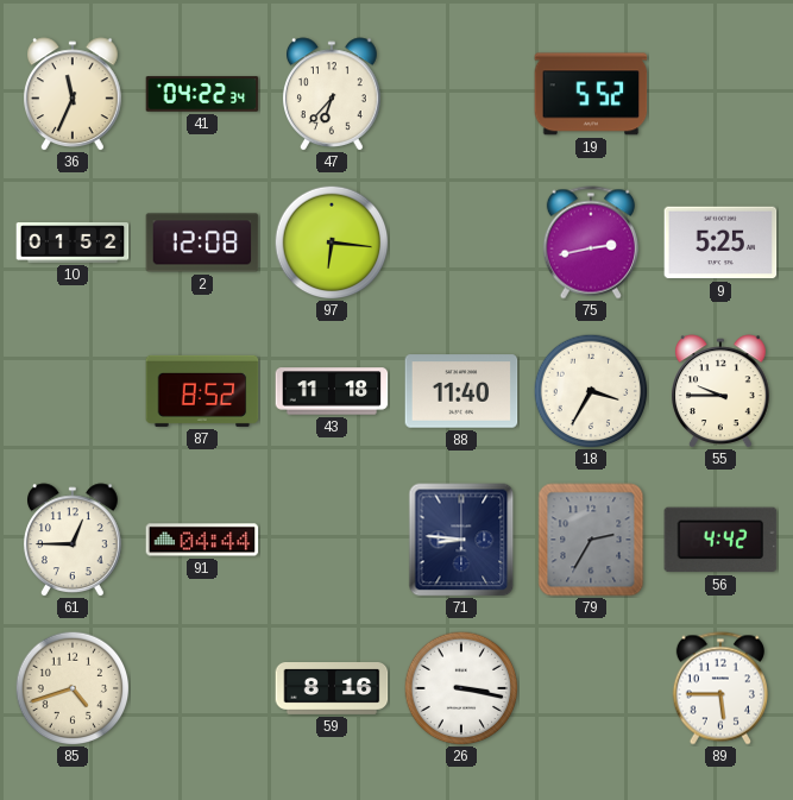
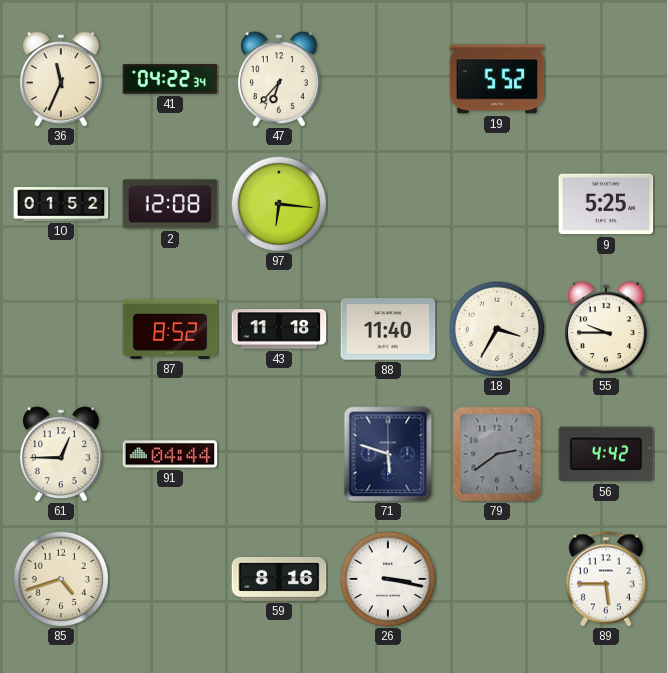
75: 2:43 -> none
71: 8:46 -> 5:48
79: 2:35 -> 2:39
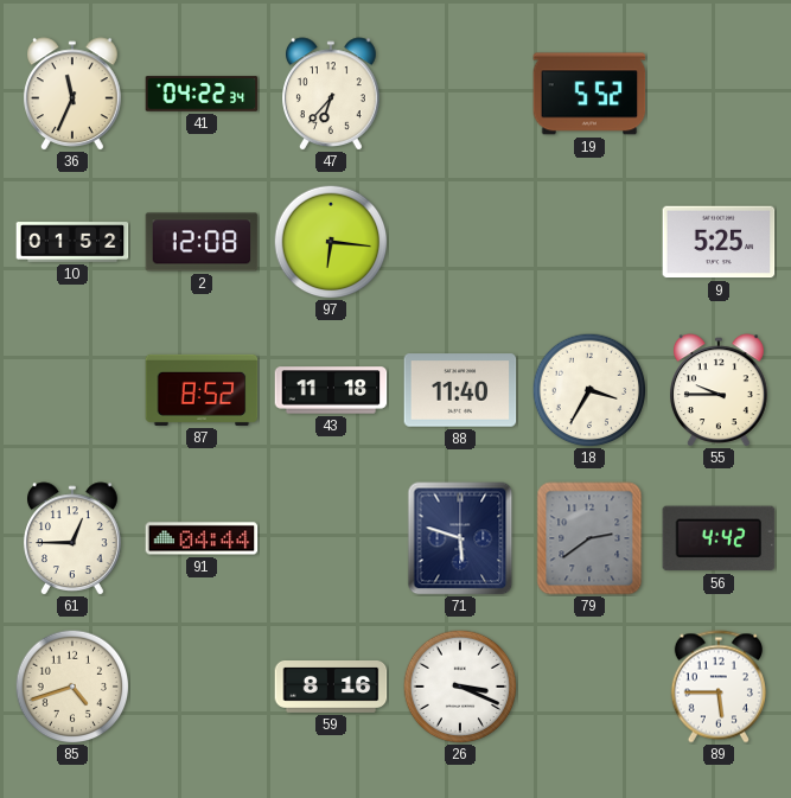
26: 3:17 -> 3:19
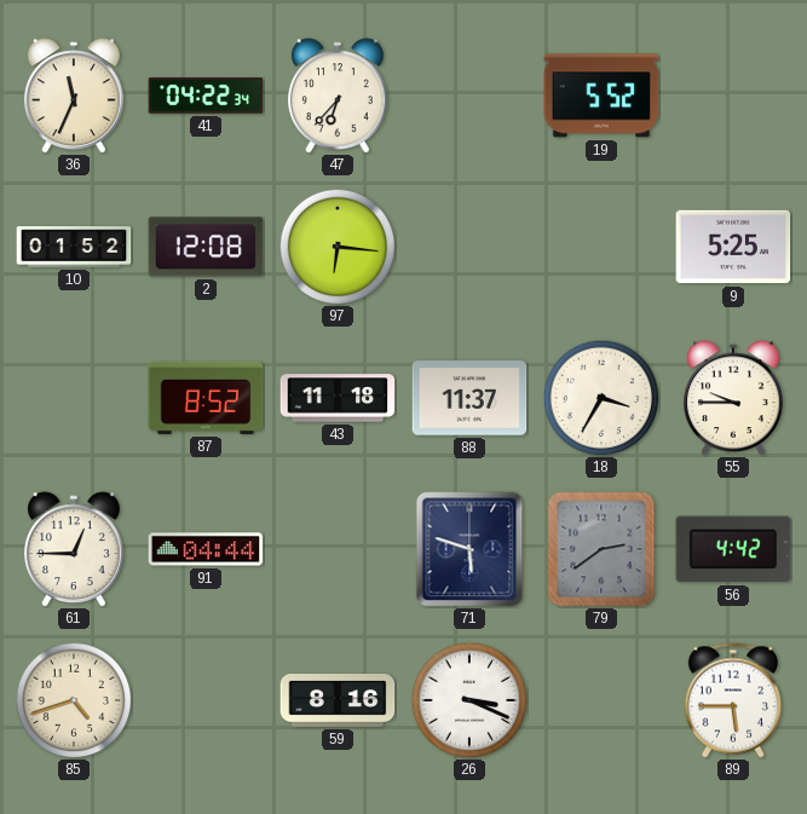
88: 11:40 -> 11:37
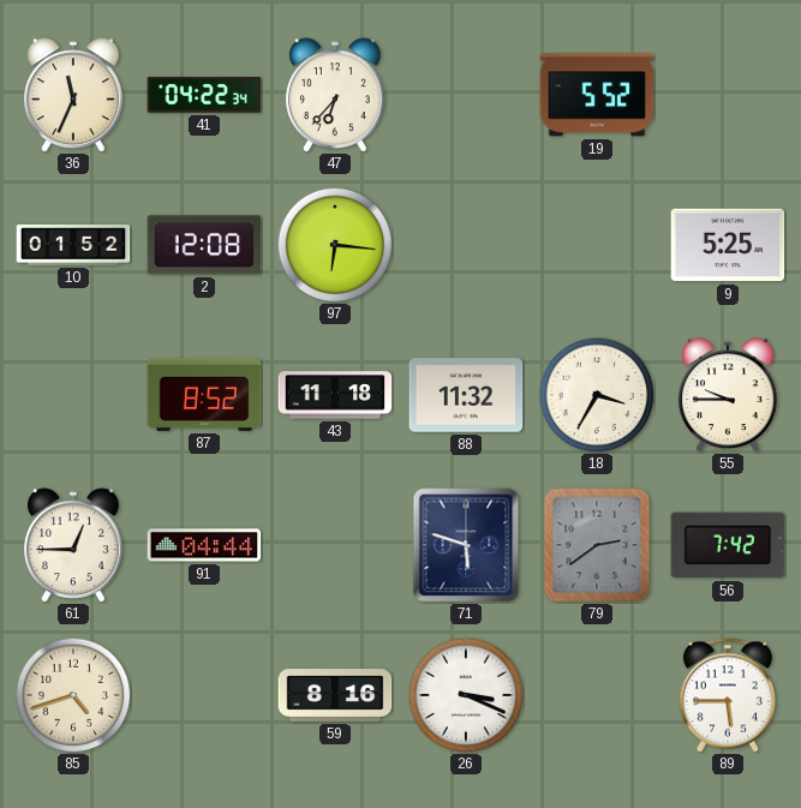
88: 11:37 -> 11:32
56: 4:42 -> 7:42
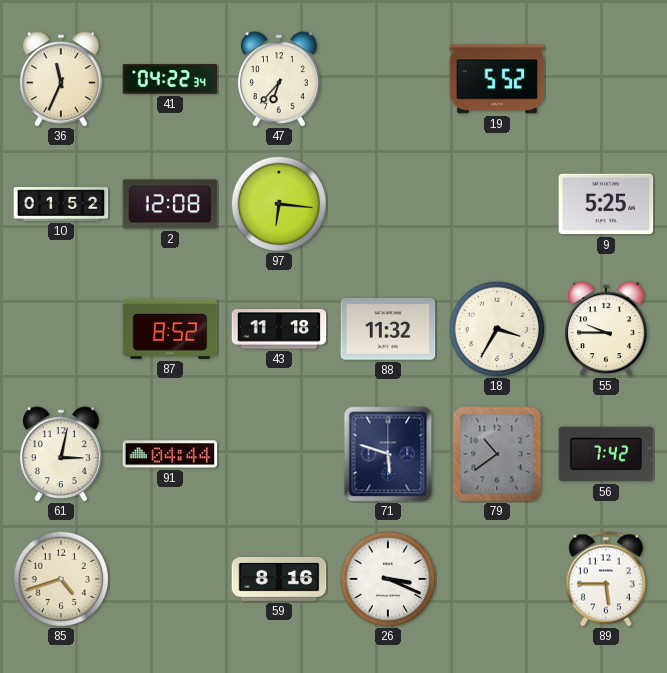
61: 12:45 -> 3:02
79: 2:39 -> 10:39
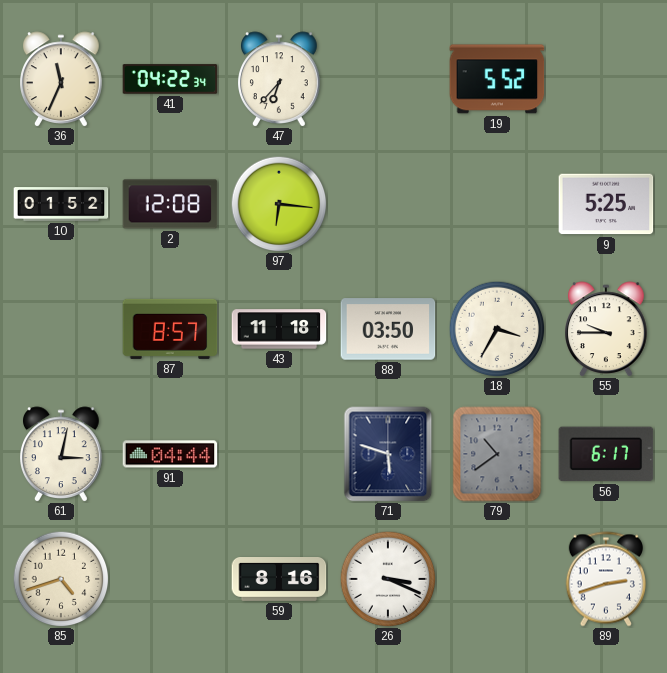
87: 8:52 -> 8:57
88: 11:32 -> 03:50
56: 7:42 -> 6:17
89: 5:45 -> 2:42
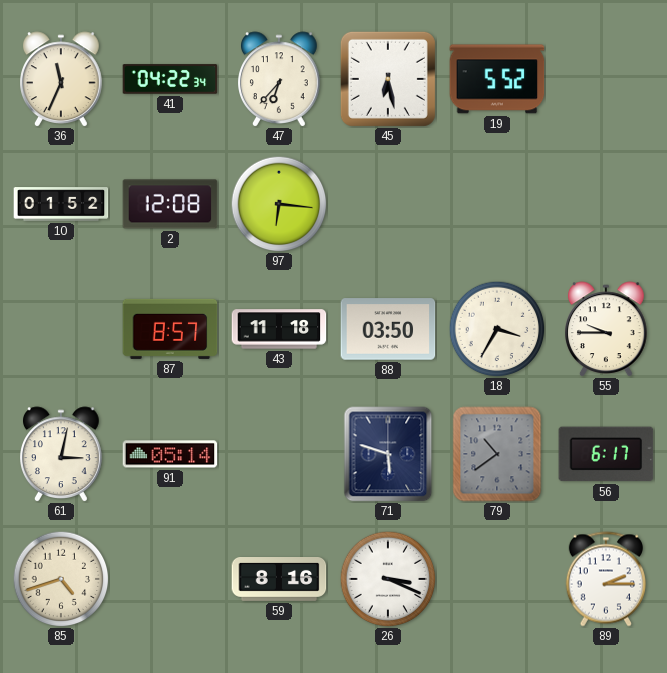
45: none -> 6:28
9: 5:25 -> none
91: 04:44 -> 05:14
89: 2:42 -> 2:15
